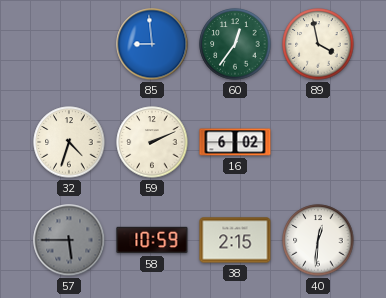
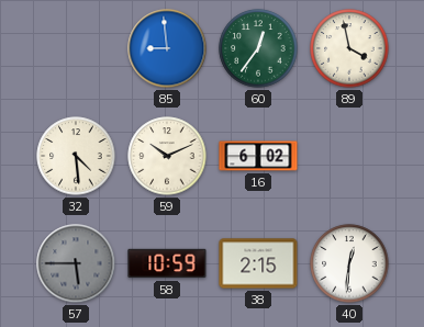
32: 4:33 -> 4:29
59: 2:11 -> 10:11
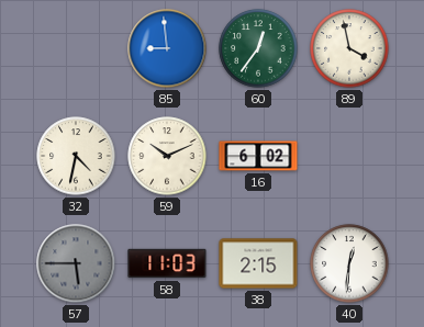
32: 4:29 -> 4:32
58: 10:59 -> 11:03
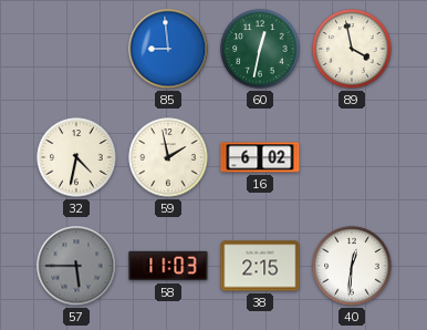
60: 12:36 -> 12:32
59: 10:11 -> 1:58
